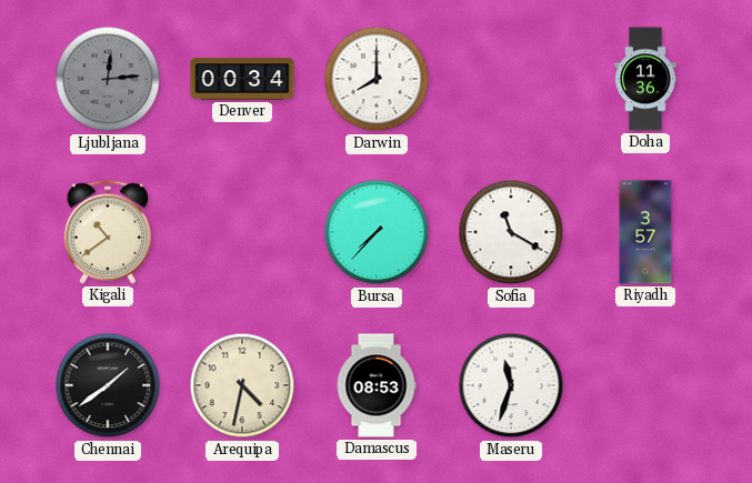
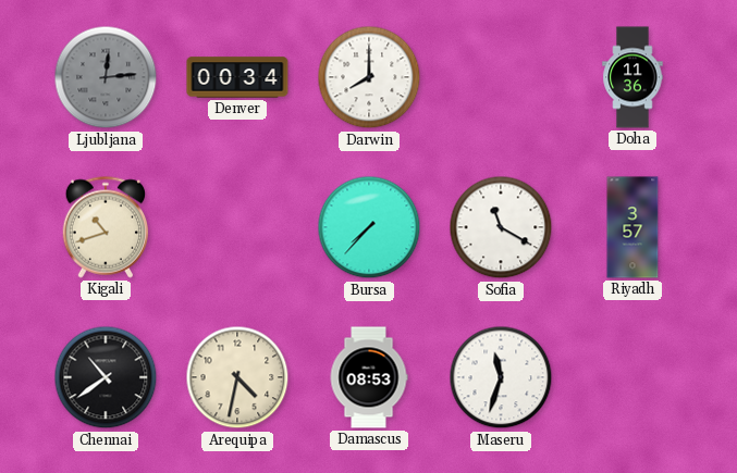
Kigali: 10:39 -> 10:42
Chennai: 1:39 -> 10:39
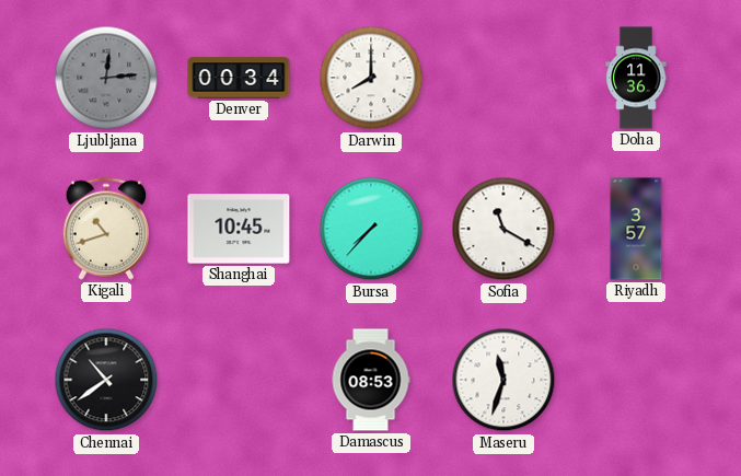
Shanghai: none -> 10:45
Arequipa: 4:32 -> none
